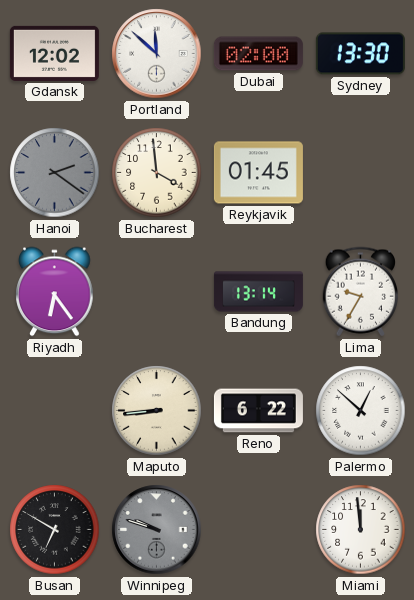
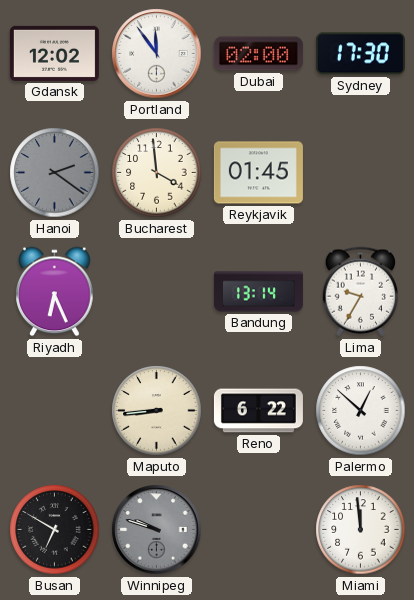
Portland: 11:52 -> 11:54
Sydney: 13:30 -> 17:30
Riyadh: 6:24 -> 6:26
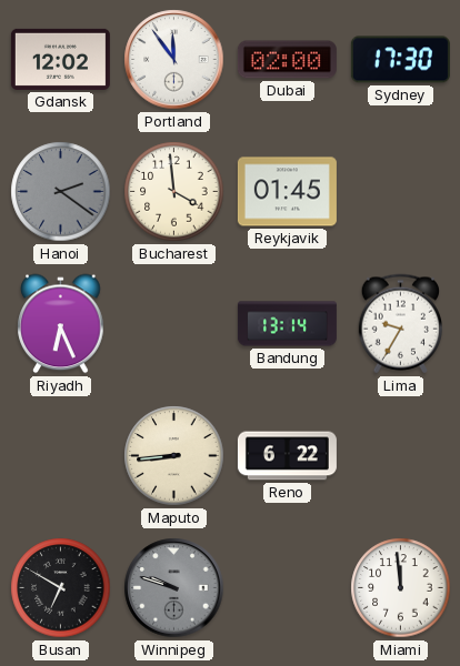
Palermo: 12:52 -> none
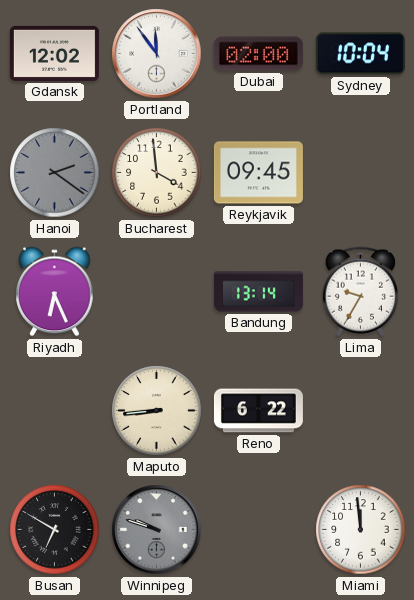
Sydney: 17:30 -> 10:04
Reykjavik: 01:45 -> 09:45
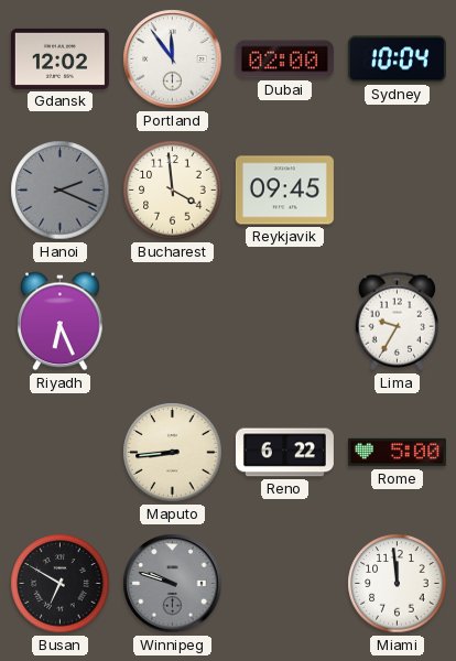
Hanoi: 2:21 -> 2:19
Bandung: 13:14 -> none
Rome: none -> 5:00
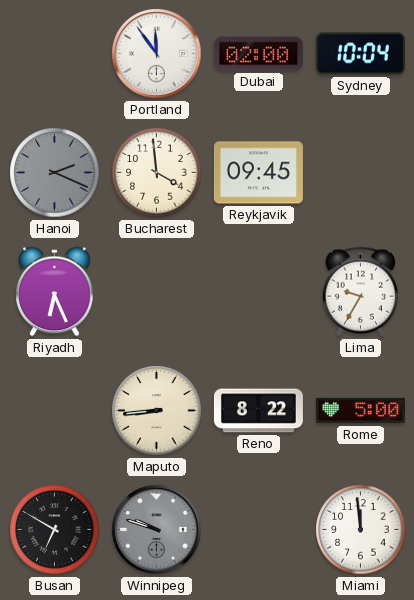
Gdansk: 12:02 -> none
Reno: 6:22 -> 8:22
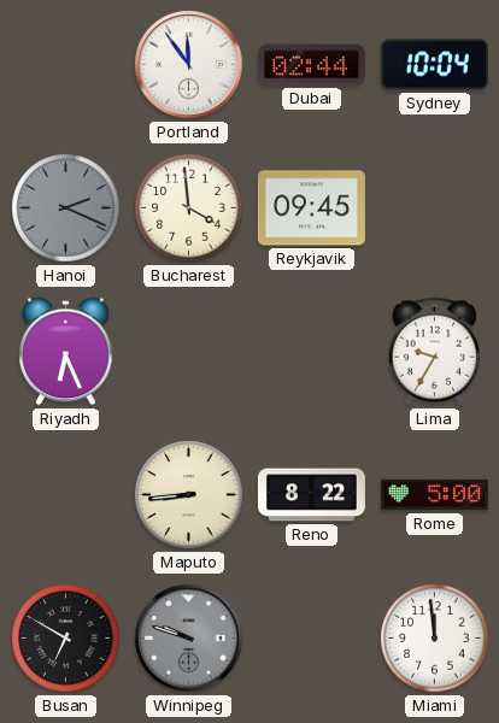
Dubai: 02:00 -> 02:44
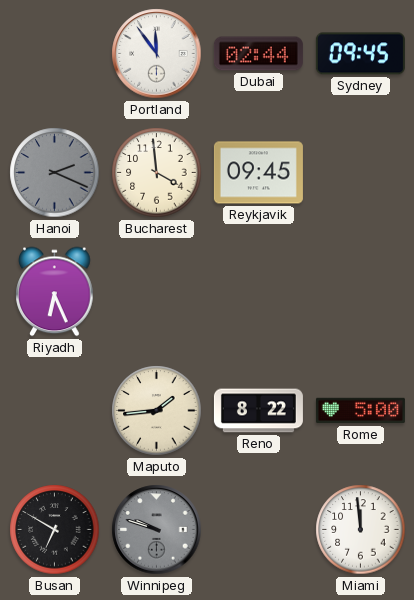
Sydney: 10:04 -> 09:45
Lima: 9:35 -> none
Maputo: 8:44 -> 1:44
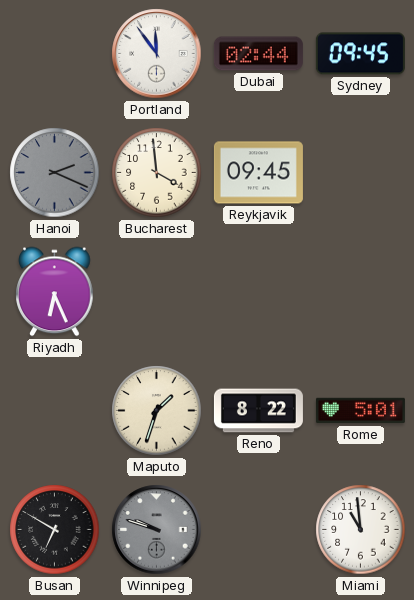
Maputo: 1:44 -> 1:33
Rome: 5:00 -> 5:01
Miami: 11:59 -> 10:59
